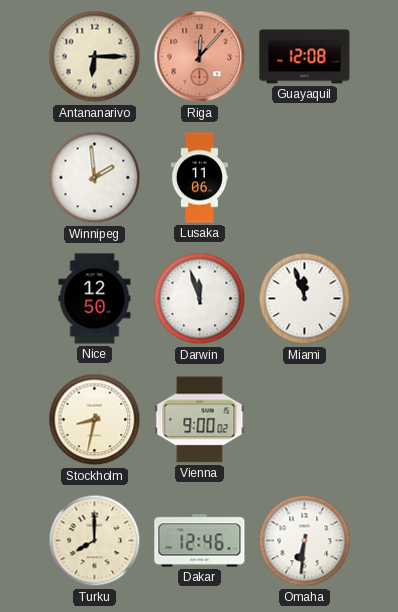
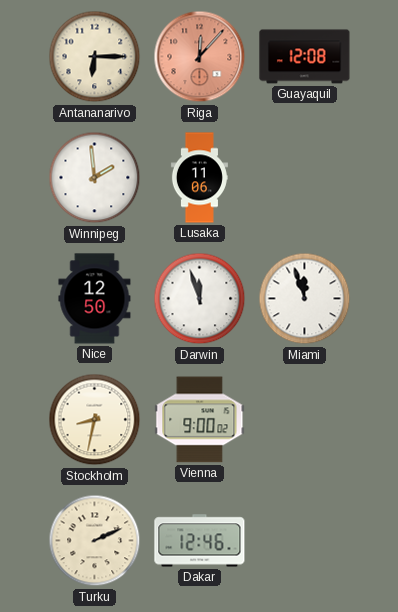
Turku: 8:00 -> 2:11
Omaha: 6:31 -> none
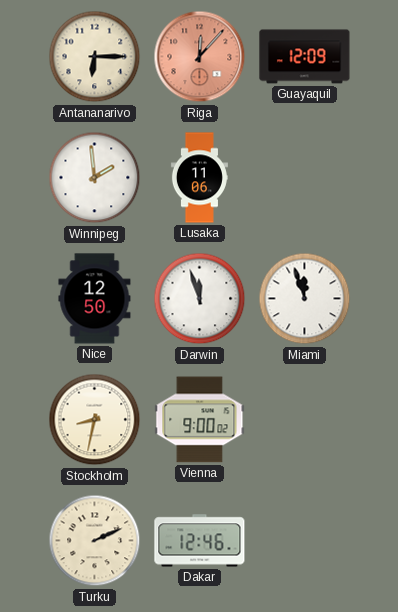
Guayaquil: 12:08 -> 12:09
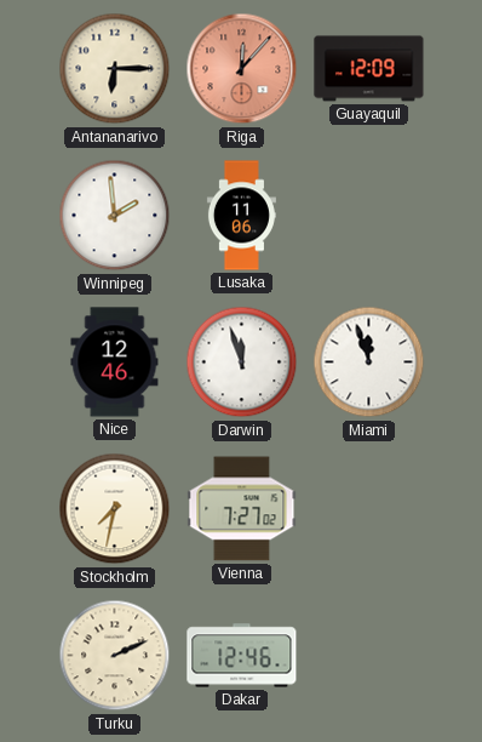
Nice: 12:50 -> 12:46
Stockholm: 8:32 -> 7:32
Vienna: 9:00 -> 7:27
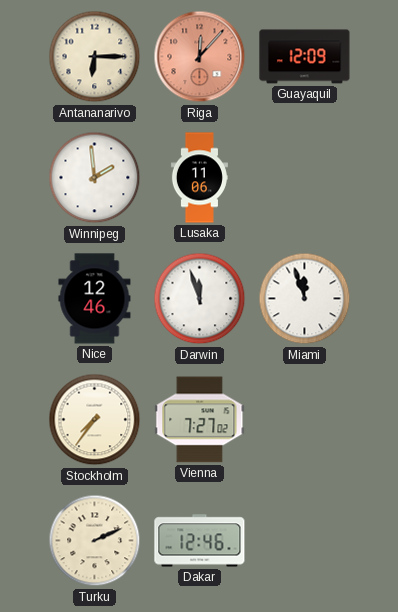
Stockholm: 7:32 -> 7:36
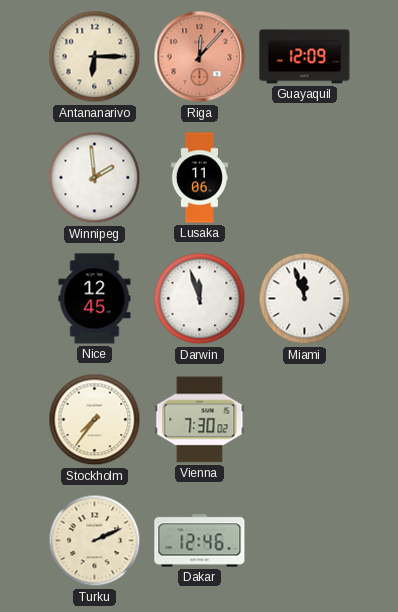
Nice: 12:46 -> 12:45
Vienna: 7:27 -> 7:30
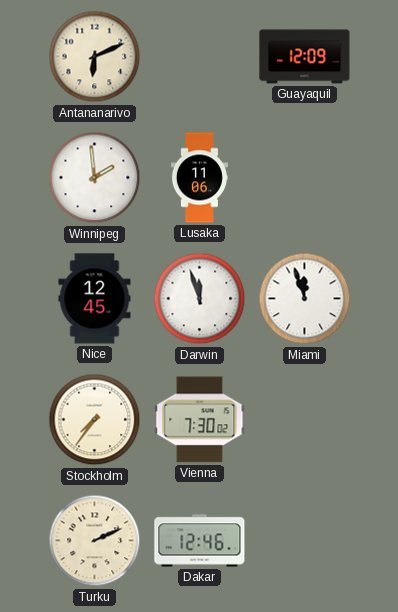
Antananarivo: 6:15 -> 6:11
Riga: 12:07 -> none
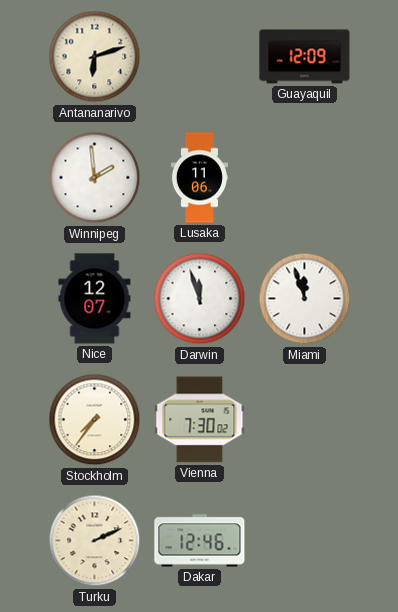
Antananarivo: 6:11 -> 6:12
Nice: 12:45 -> 12:07
